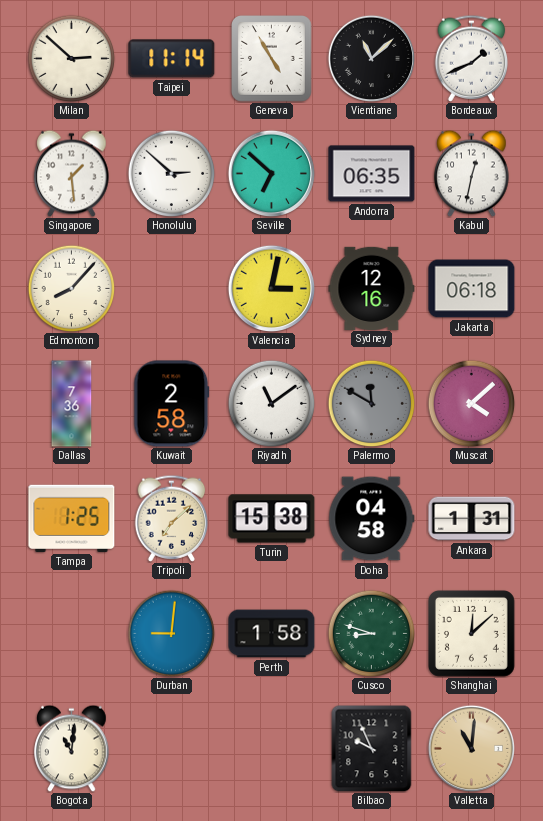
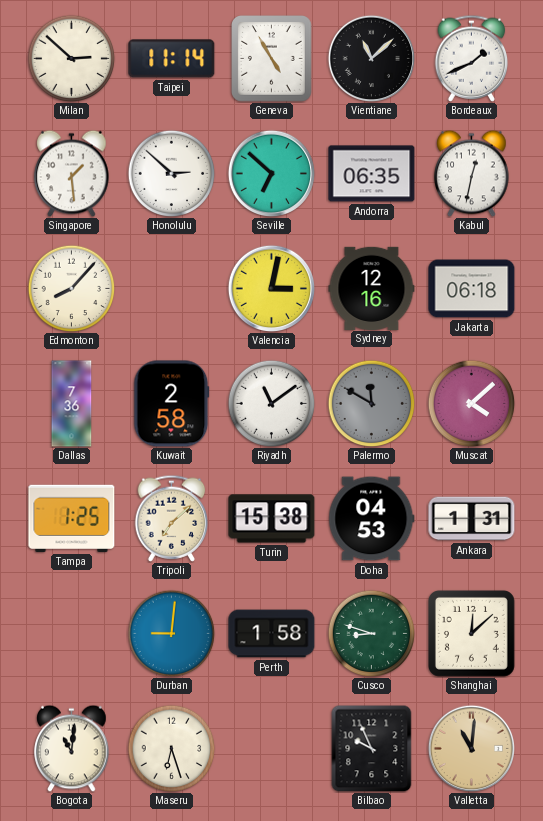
Doha: 04:58 -> 04:53
Maseru: none -> 6:27
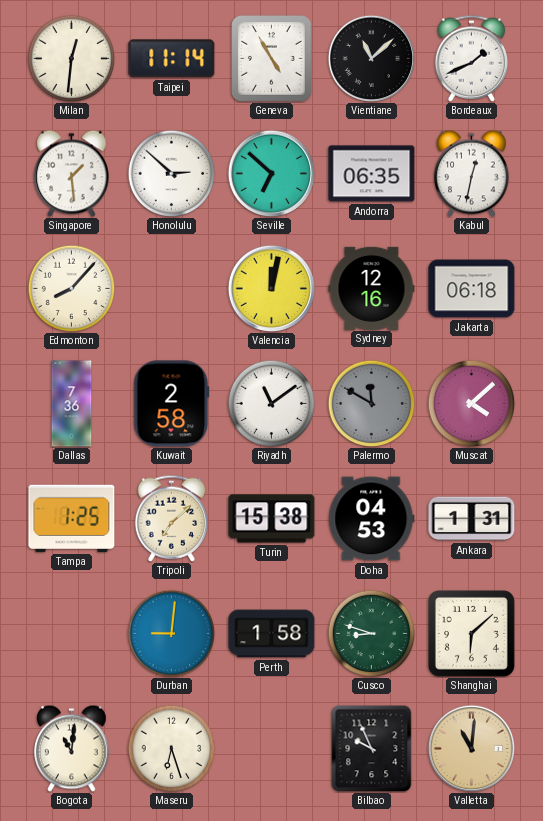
Milan: 2:52 -> 12:31
Valencia: 3:02 -> 12:02
Shanghai: 12:08 -> 6:08
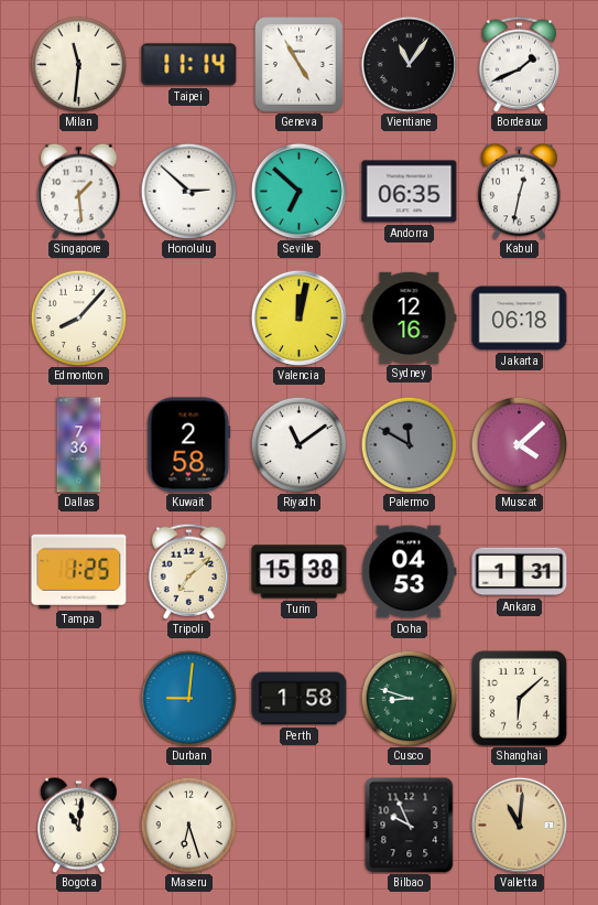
Milan: 12:31 -> 11:31
Vientiane: 11:08 -> 11:06
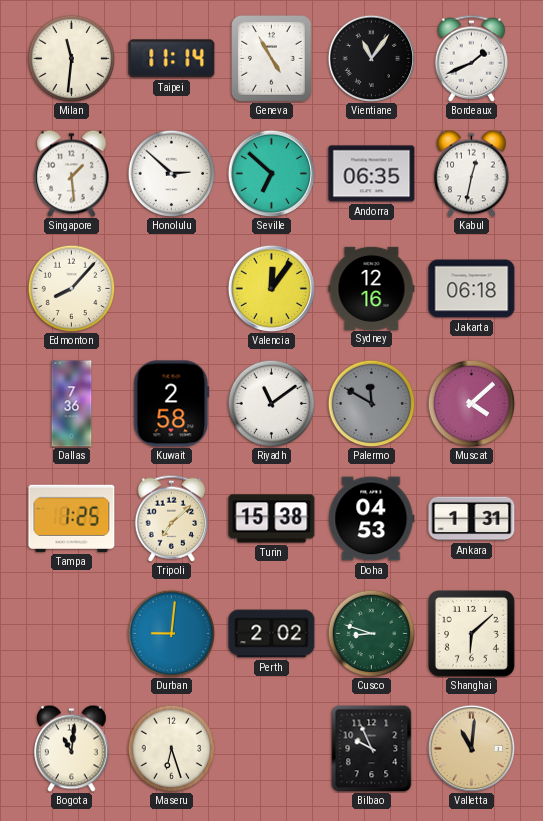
Valencia: 12:02 -> 12:06
Perth: 1:58 -> 2:02
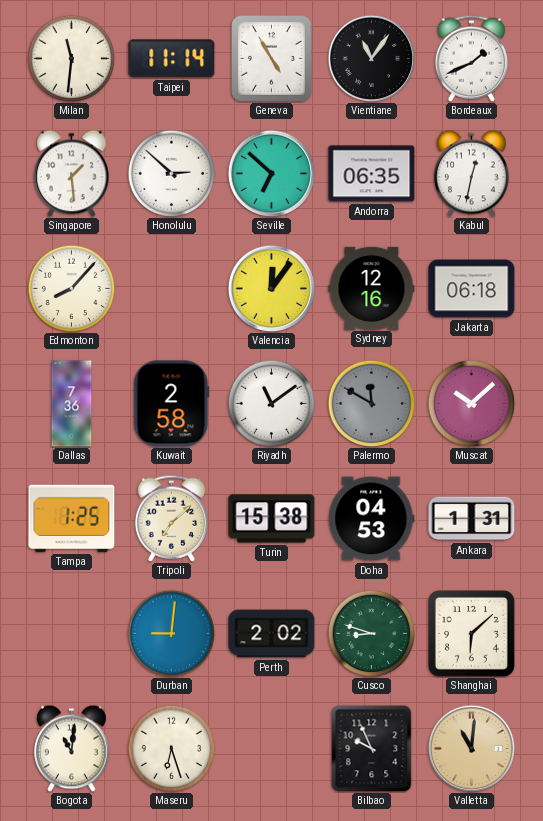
Muscat: 4:08 -> 10:08
